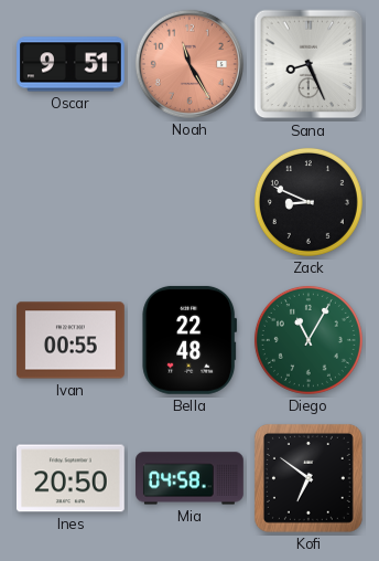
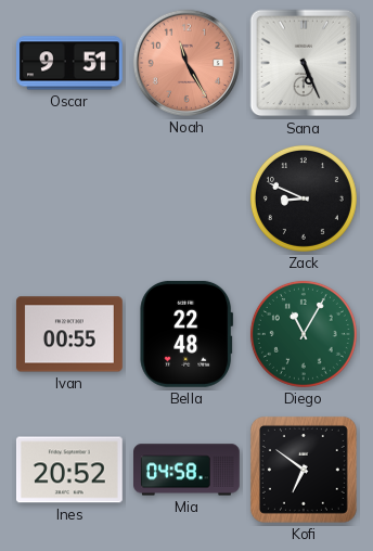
Sana: 8:26 -> 5:26
Ines: 20:50 -> 20:52
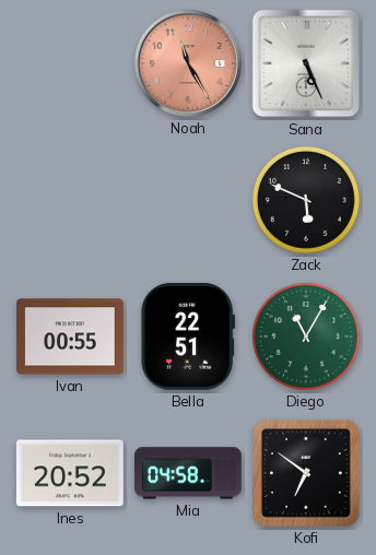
Oscar: 9:51 -> none
Zack: 8:49 -> 5:49
Bella: 22:48 -> 22:51
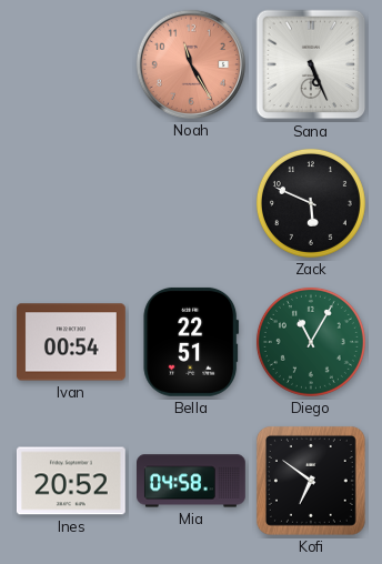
Ivan: 00:55 -> 00:54
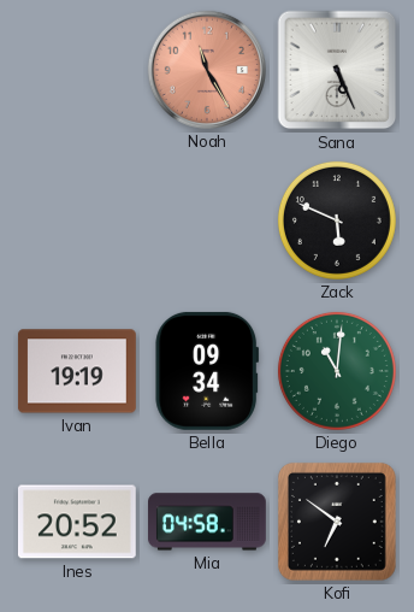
Ivan: 00:54 -> 19:19
Bella: 22:51 -> 09:34
Diego: 11:05 -> 11:01
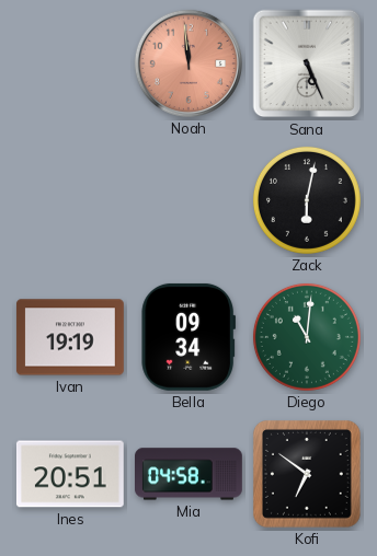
Noah: 11:25 -> 11:59
Zack: 5:49 -> 6:02
Ines: 20:52 -> 20:51
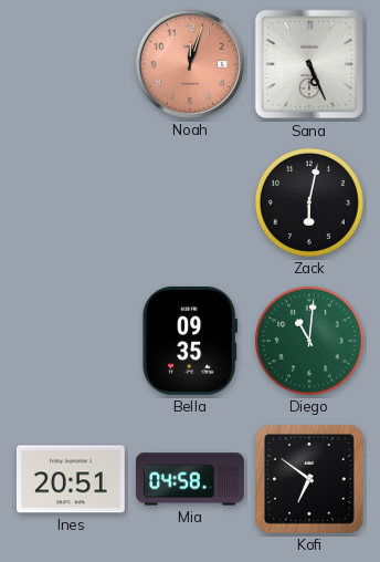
Noah: 11:59 -> 12:03
Ivan: 19:19 -> none
Bella: 09:34 -> 09:35
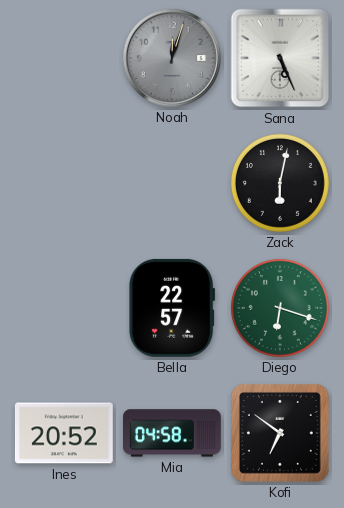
Noah dial: salmon -> grey
Bella: 09:35 -> 22:57
Diego: 11:01 -> 6:18
Ines: 20:51 -> 20:52
